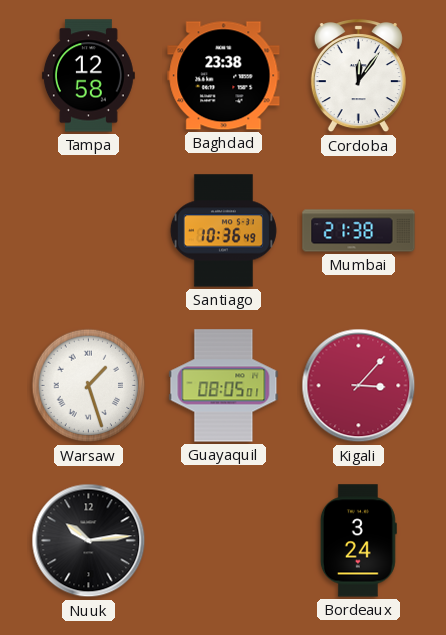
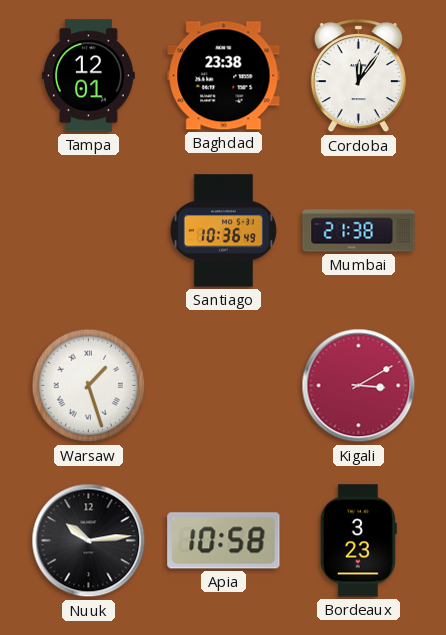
Tampa: 12:58 -> 12:01
Guayaquil: 08:05 -> none
Kigali: 3:07 -> 3:10
Apia: none -> 10:58
Bordeaux: 3:24 -> 3:23
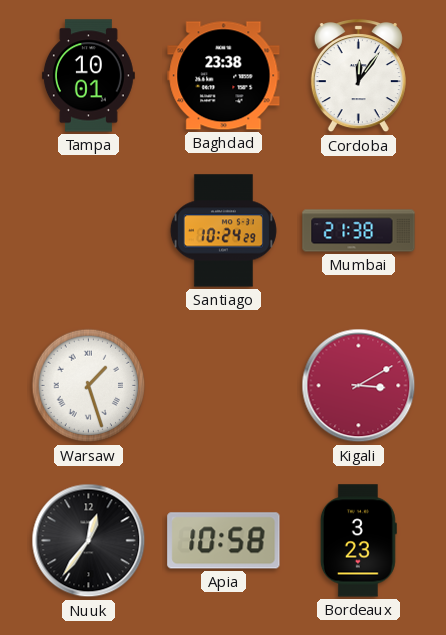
Tampa: 12:01 -> 10:01
Santiago: 10:36 -> 10:24
Nuuk: 10:14 -> 12:36
